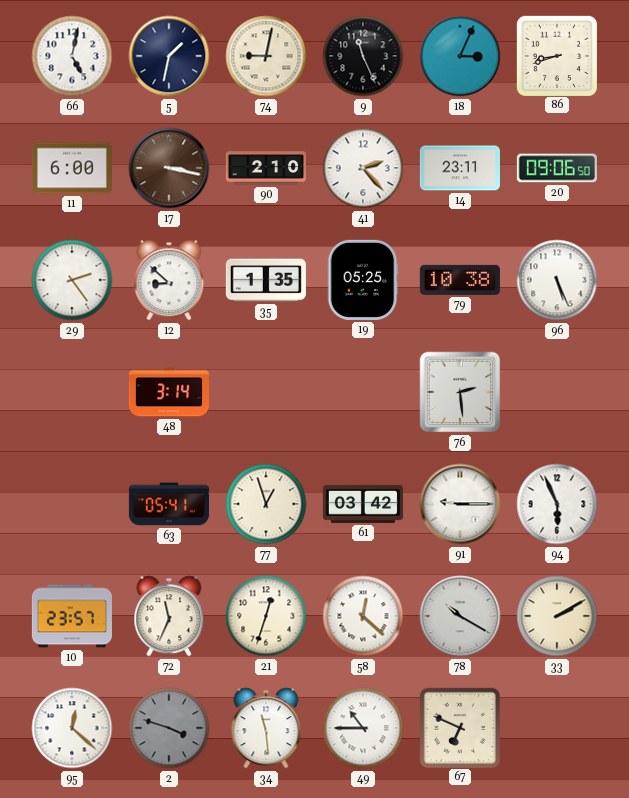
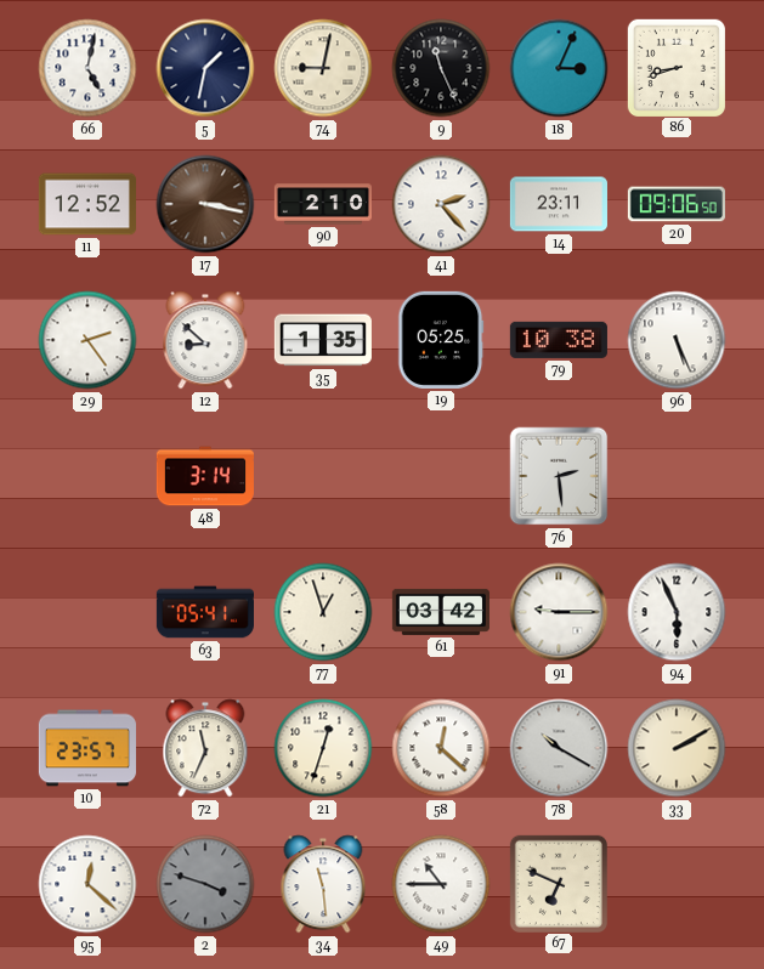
11: 6:00 -> 12:52
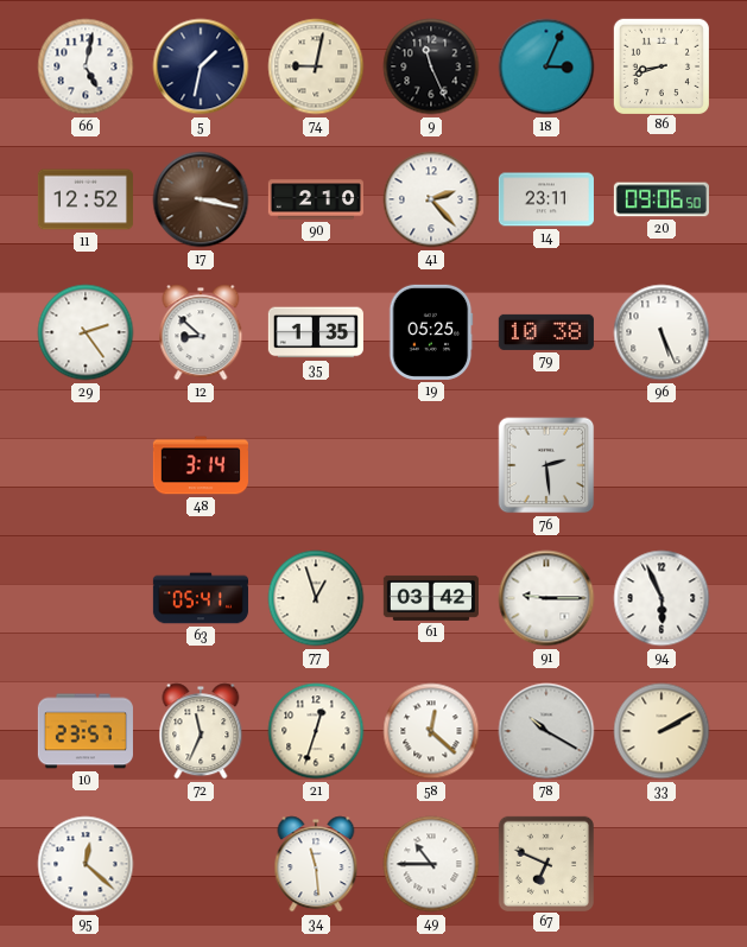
2: 3:48 -> none
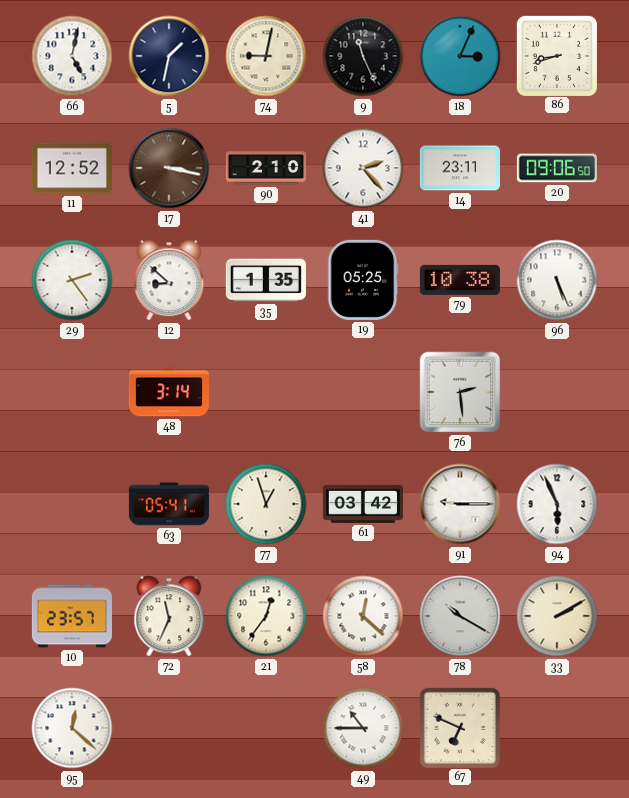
21: 12:33 -> 12:36
34: 11:29 -> none
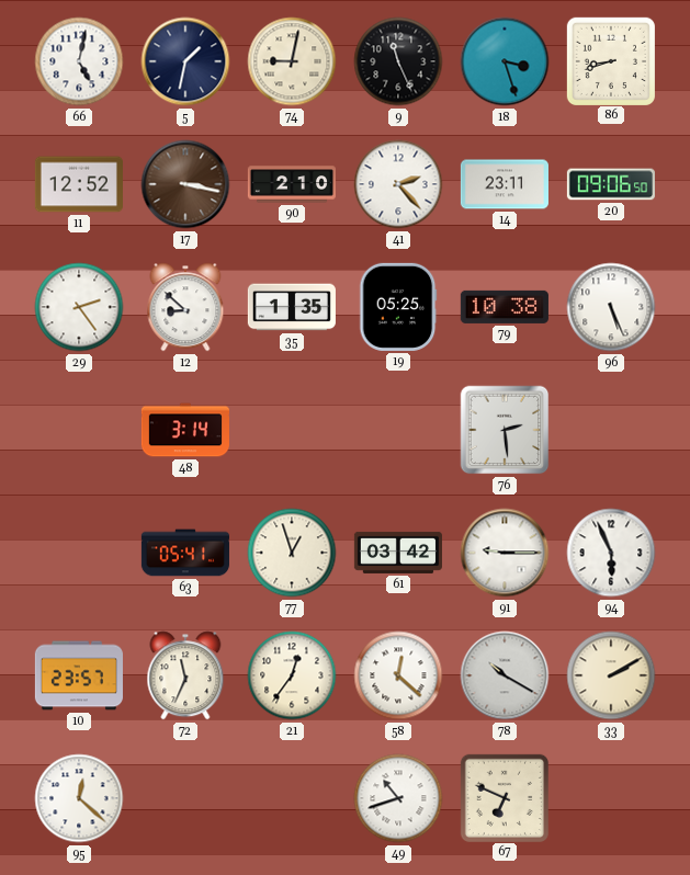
18: 3:04 -> 3:27
49: 10:45 -> 10:42
